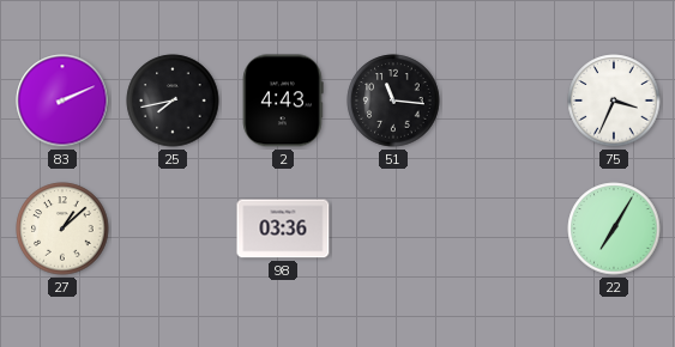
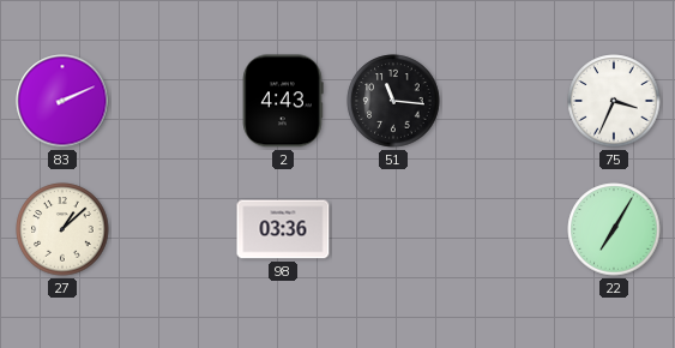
25: 7:43 -> none
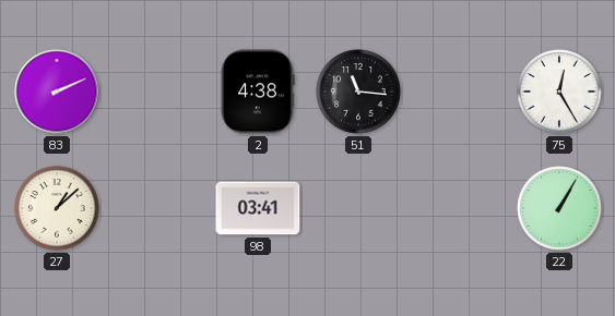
2: 4:43 -> 4:38
75: 3:34 -> 12:25
98: 03:36 -> 03:41
22: 7:05 -> 1:05
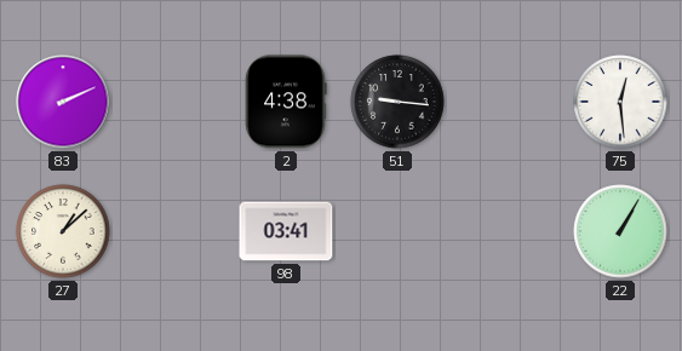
51: 11:16 -> 9:16
75: 12:25 -> 12:29
